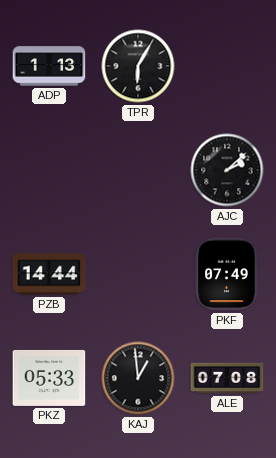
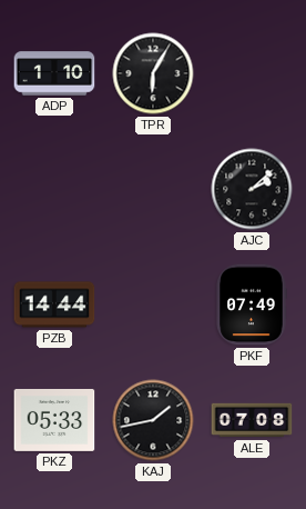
ADP: 1:13 -> 1:10
KAJ: 12:59 -> 1:43
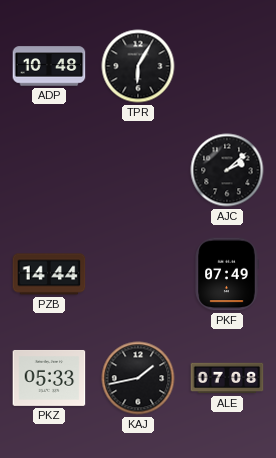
ADP: 1:10 -> 10:48
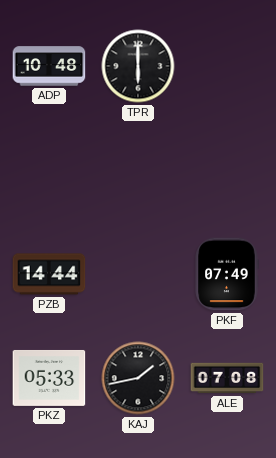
TPR: 6:05 -> 6:00
AJC: 2:08 -> none
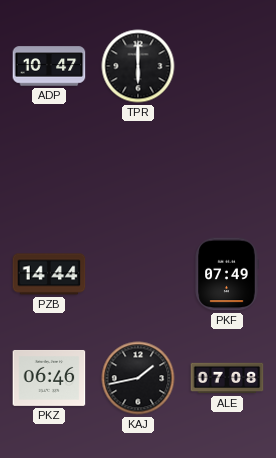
ADP: 10:48 -> 10:47
PKZ: 05:33 -> 06:46
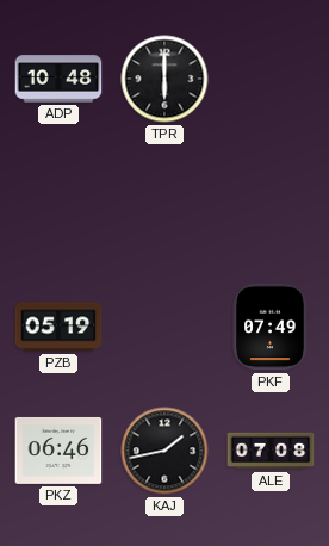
ADP: 10:47 -> 10:48
PZB: 14:44 -> 05:19
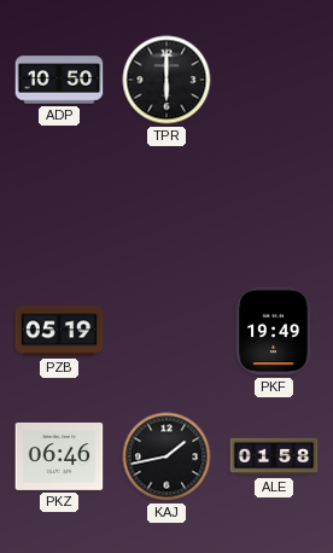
ADP: 10:48 -> 10:50
PKF: 07:49 -> 19:49
ALE: 07:08 -> 01:58
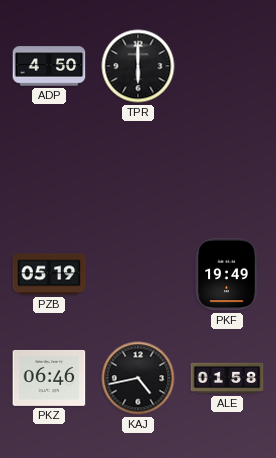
ADP: 10:50 -> 4:50
KAJ: 1:43 -> 4:43
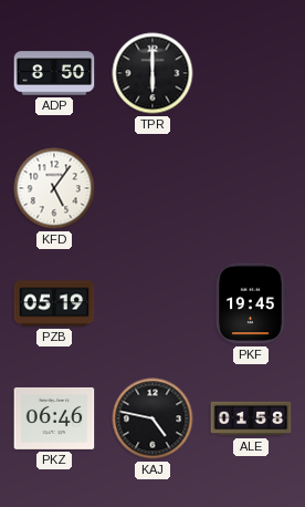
ADP: 4:50 -> 8:50
KFD: none -> 5:06
PKF: 19:49 -> 19:45
KAJ: 4:43 -> 4:47
